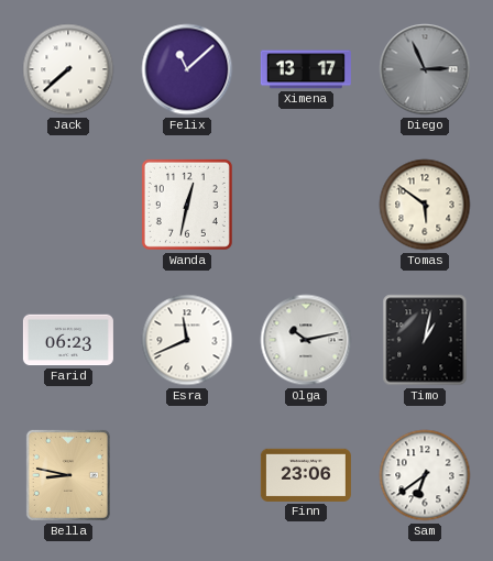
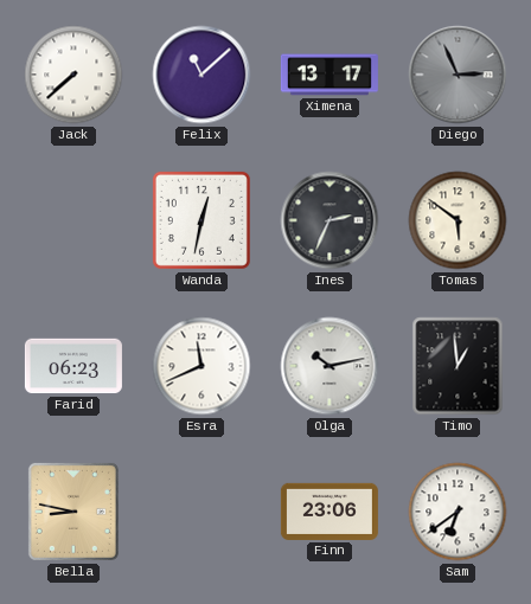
Ines: none -> 2:34
Timo: 1:02 -> 12:59
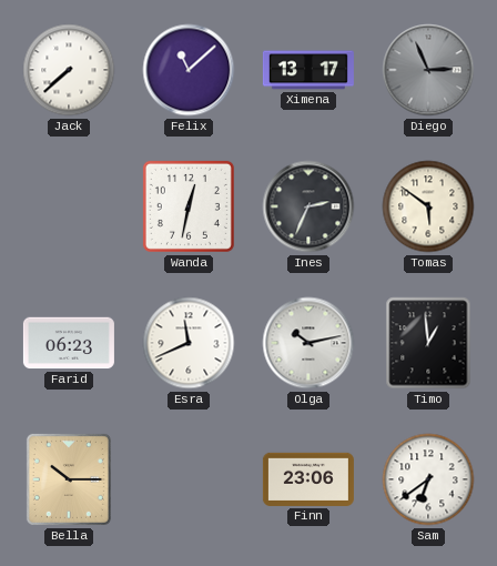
Bella: 8:47 -> 10:15
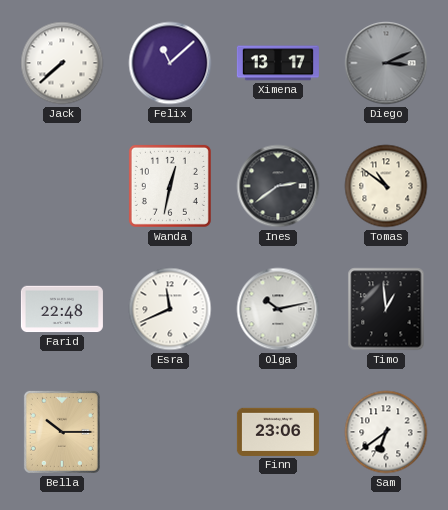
Diego: 2:56 -> 3:11
Ines: 2:34 -> 2:39
Tomas: 5:51 -> 10:51
Farid: 06:23 -> 22:48
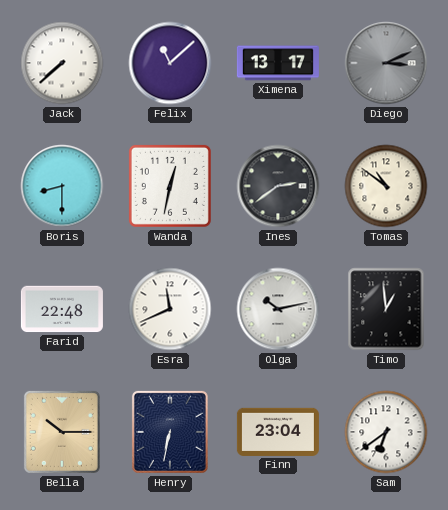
Boris: none -> 8:30
Henry: none -> 6:32
Finn: 23:06 -> 23:04
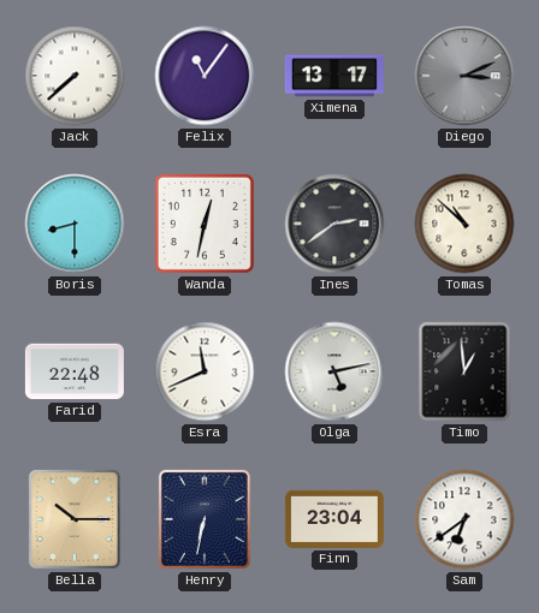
Felix: 11:08 -> 11:06
Tomas: 10:51 -> 10:52
Olga: 10:13 -> 5:13
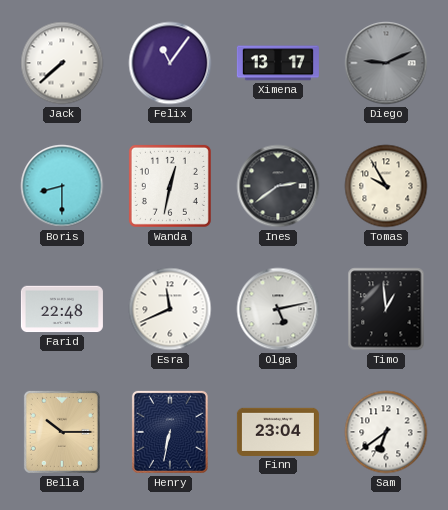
Diego: 3:11 -> 9:11
Tomas: 10:52 -> 9:55
